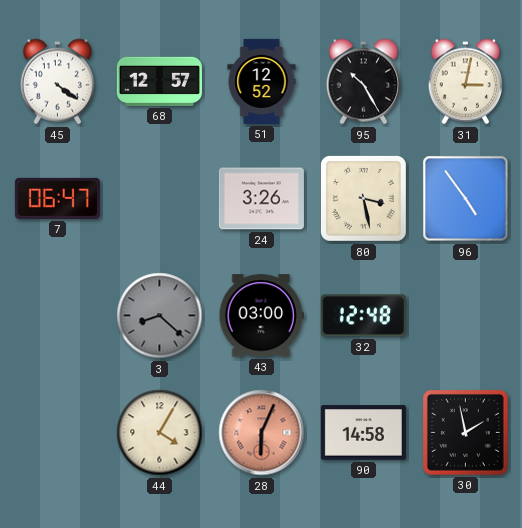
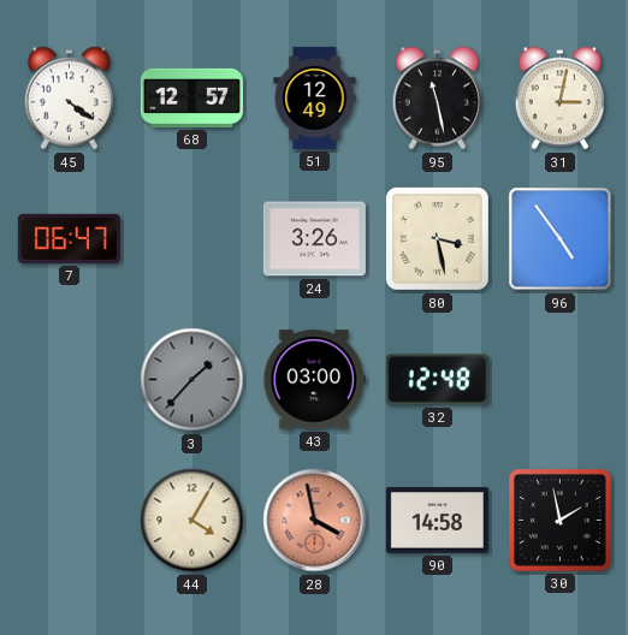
51: 12:52 -> 12:49
95: 10:25 -> 11:28
3: 8:22 -> 1:37
28: 6:04 -> 3:58
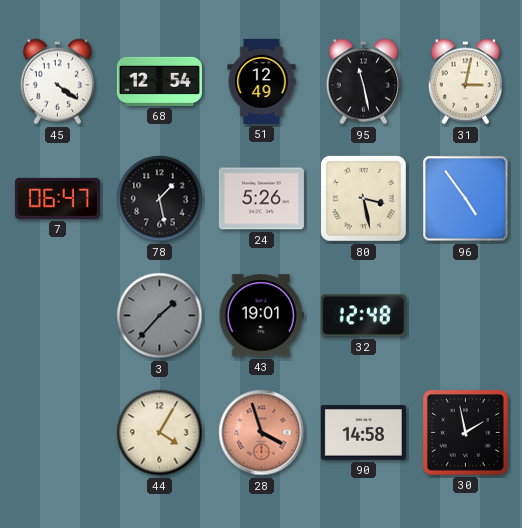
68: 12:57 -> 12:54
78: none -> 1:28
24: 3:26 -> 5:26
43: 03:00 -> 19:01
28: 3:58 -> 3:57
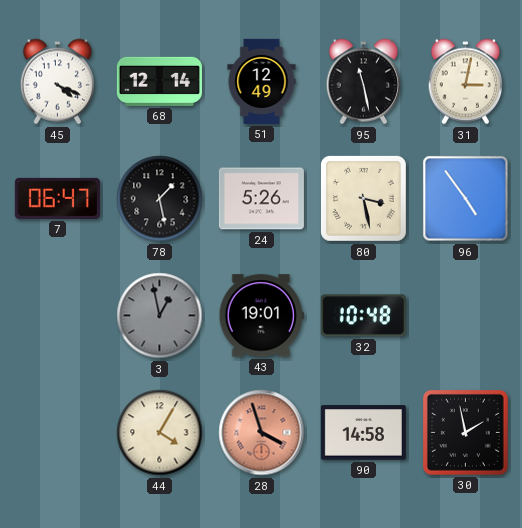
45: 4:21 -> 4:19
68: 12:54 -> 12:14
3: 1:37 -> 12:58
32: 12:48 -> 10:48
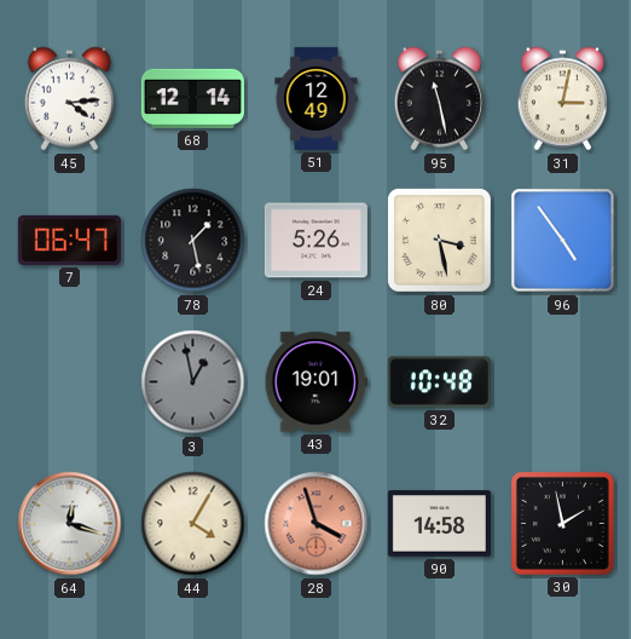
45: 4:19 -> 4:14
64: none -> 12:18
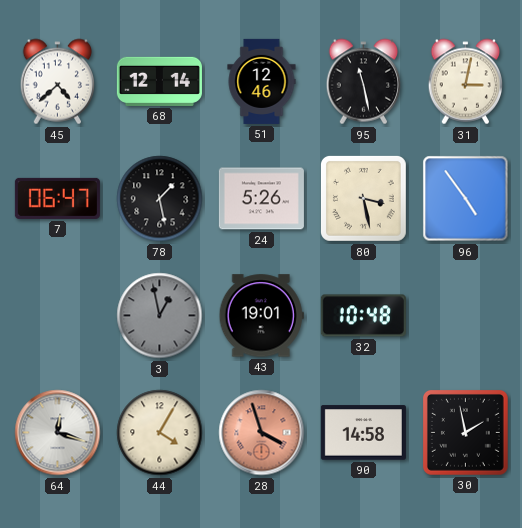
45: 4:14 -> 4:38
51: 12:49 -> 12:46
